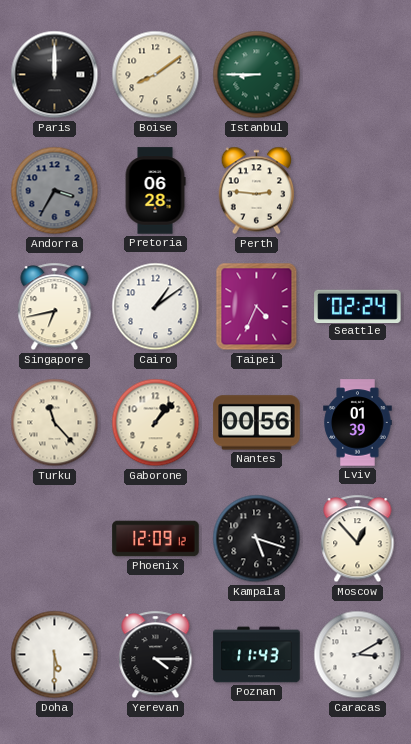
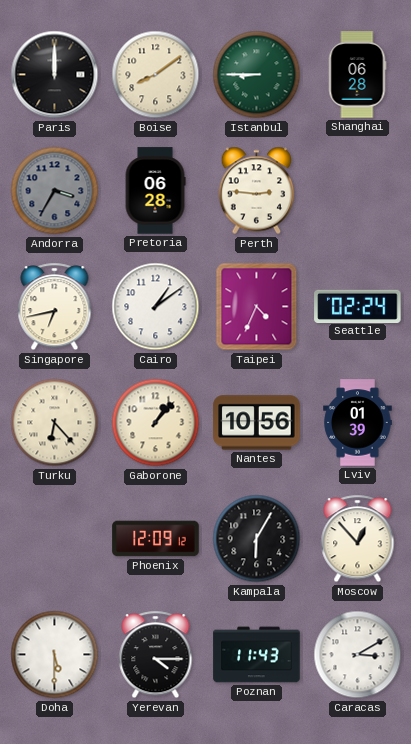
Shanghai: none -> 06:28
Turku: 11:23 -> 6:23
Nantes: 00:56 -> 10:56
Kampala: 5:18 -> 6:05
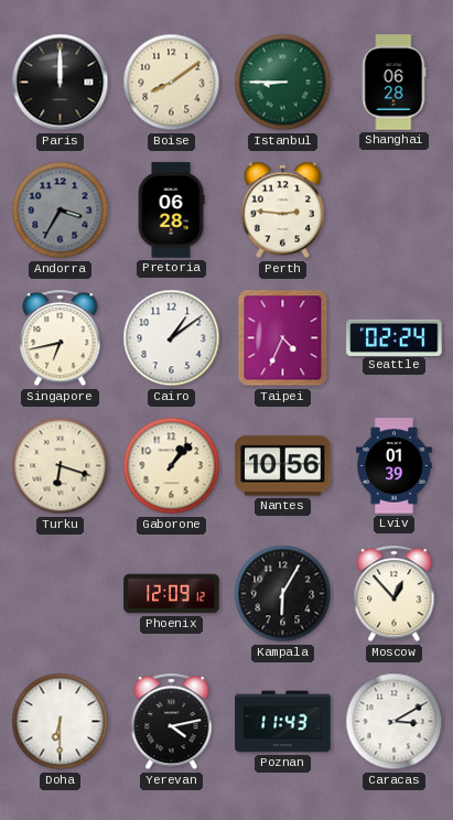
Turku: 6:23 -> 6:18
Doha: 5:30 -> 6:30
Yerevan: 4:15 -> 4:13
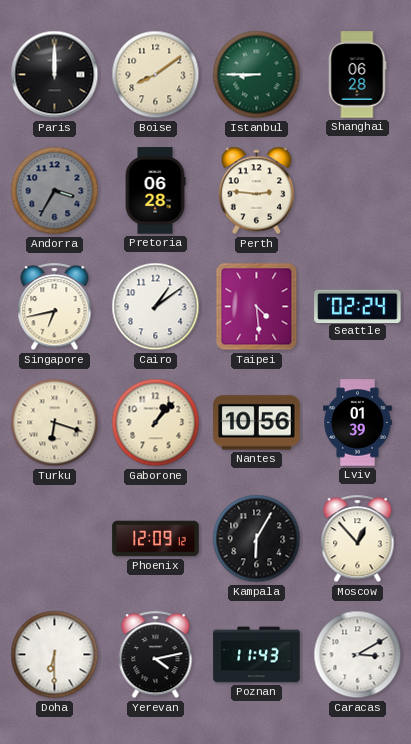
Taipei: 4:34 -> 4:29
